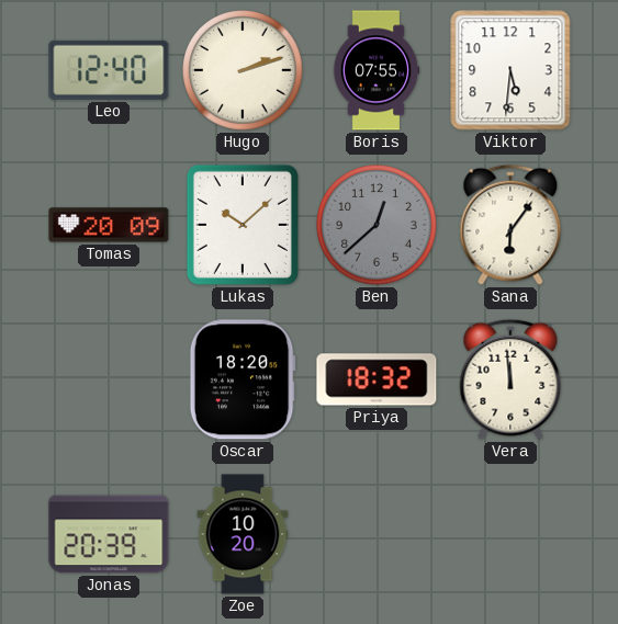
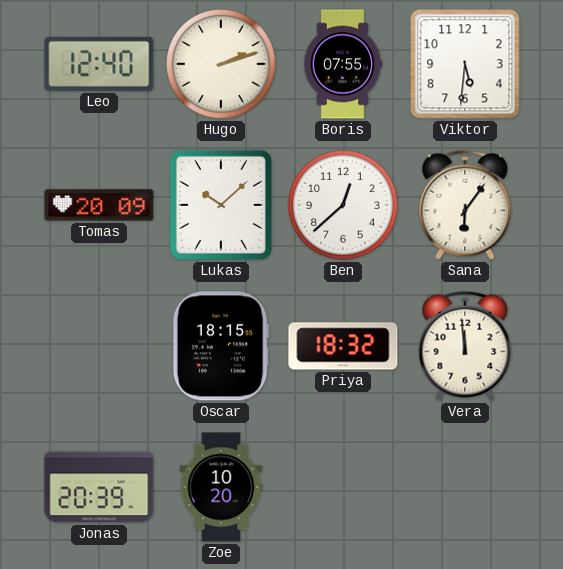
Ben dial: grey -> white
Oscar: 18:20 -> 18:15
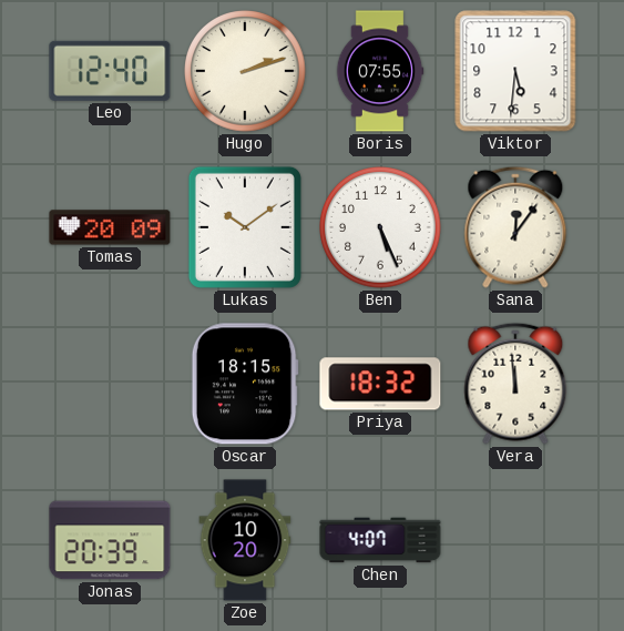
Lukas: 10:08 -> 10:09
Ben: 12:38 -> 5:26
Sana: 6:06 -> 12:06
Chen: none -> 4:07
